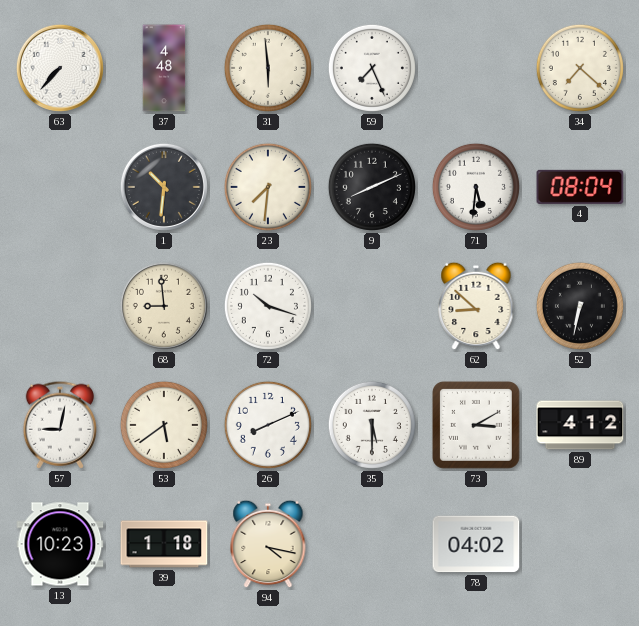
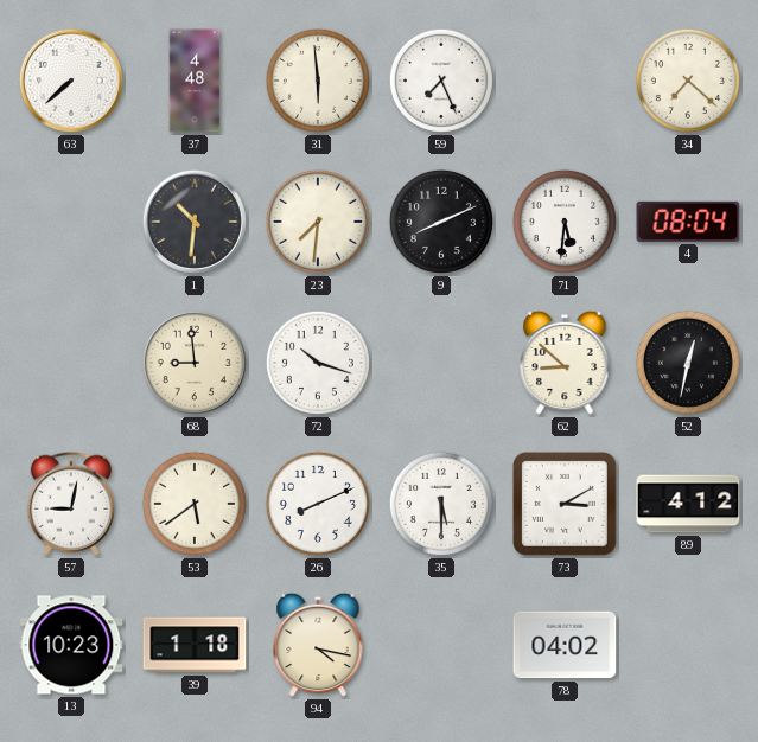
63: 7:37 -> 7:38
52: 6:32 -> 12:32
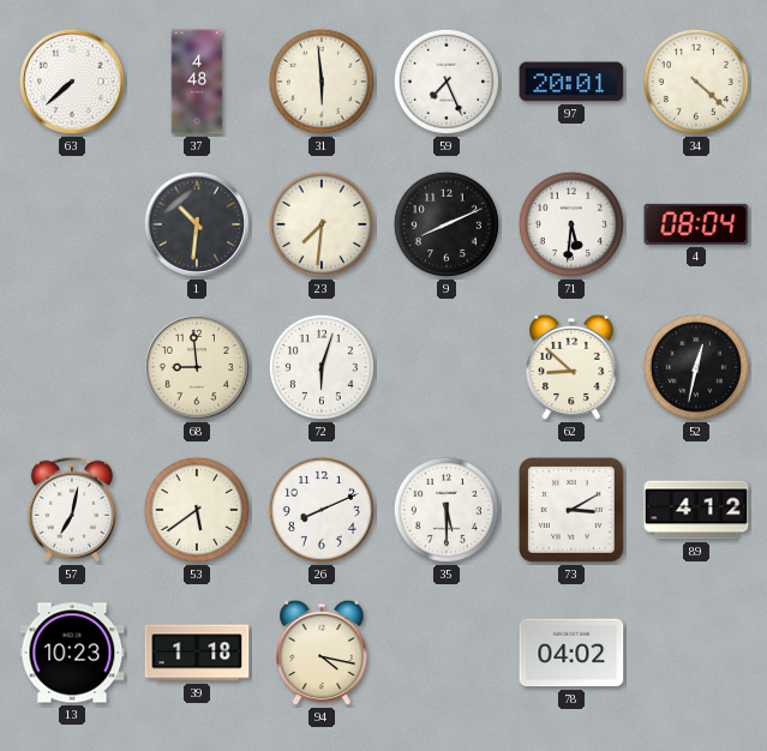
97: none -> 20:01
34: 7:22 -> 4:22
72: 10:18 -> 6:03
57: 9:02 -> 7:02
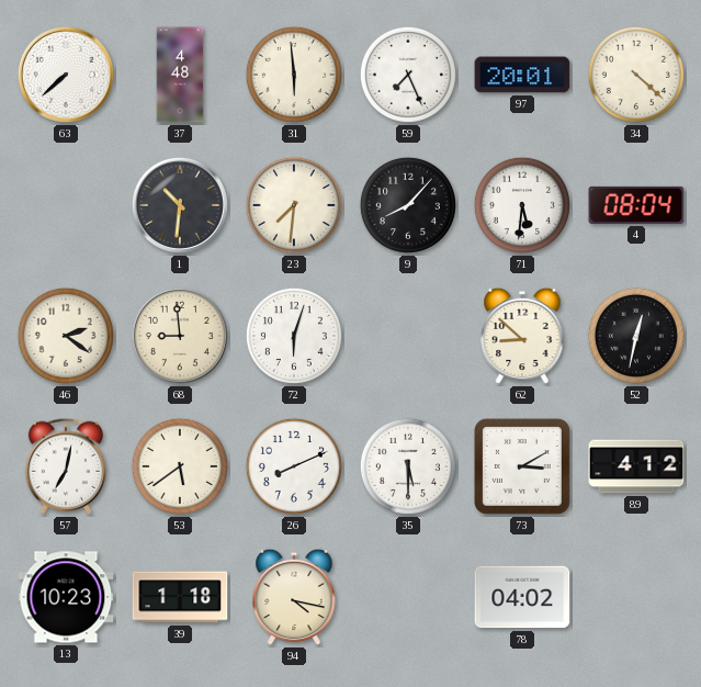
9: 8:11 -> 8:07
46: none -> 2:21
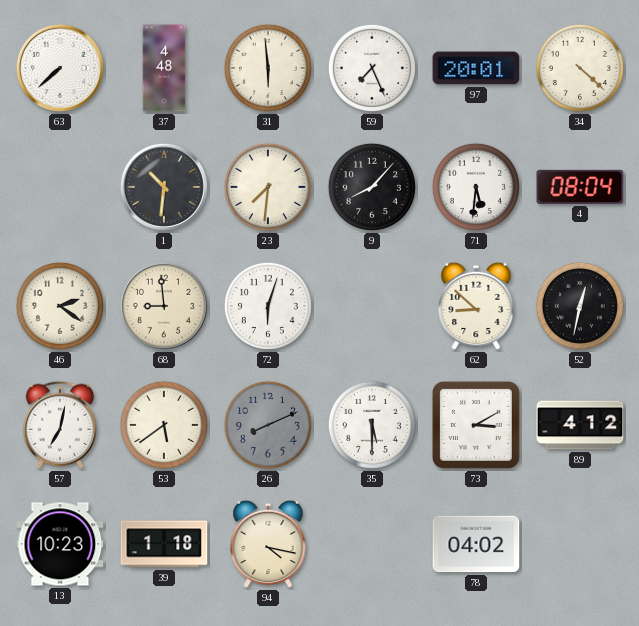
26 dial: white -> grey
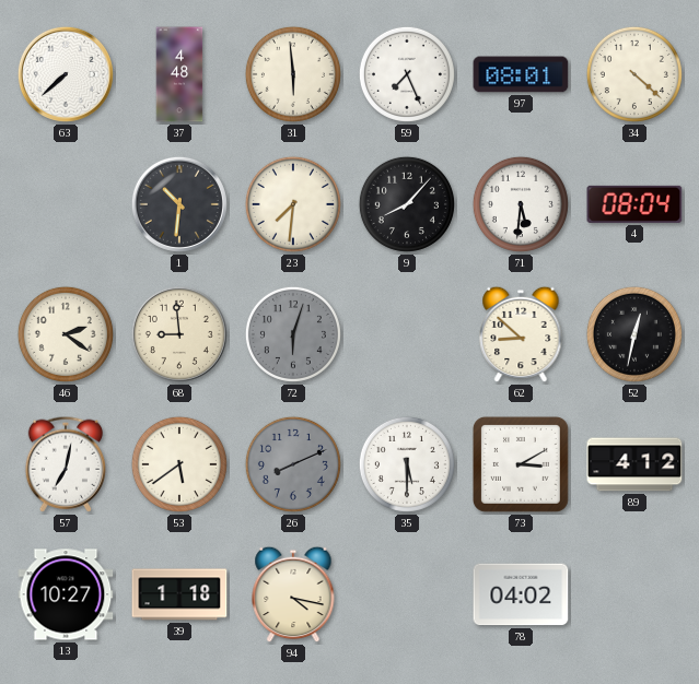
97: 20:01 -> 08:01
72 dial: white -> grey
13: 10:23 -> 10:27
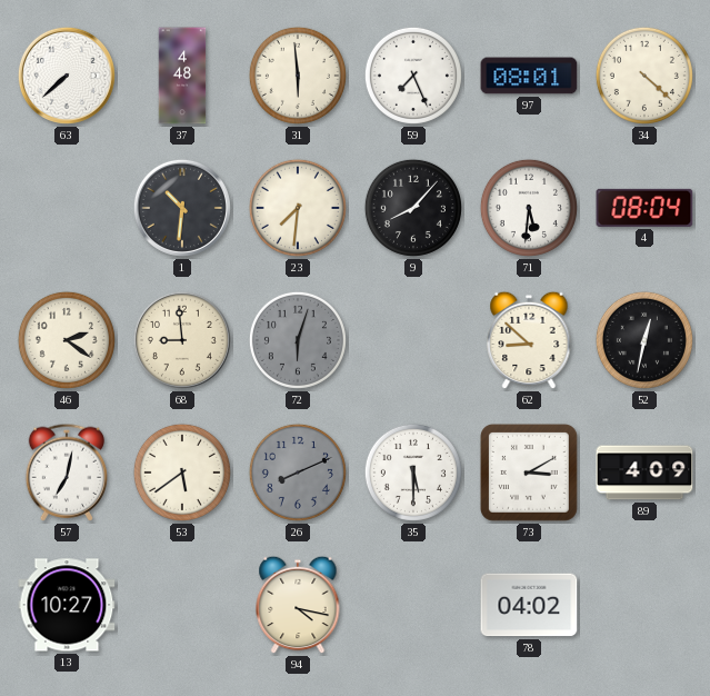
89: 4:12 -> 4:09
39: 1:18 -> none
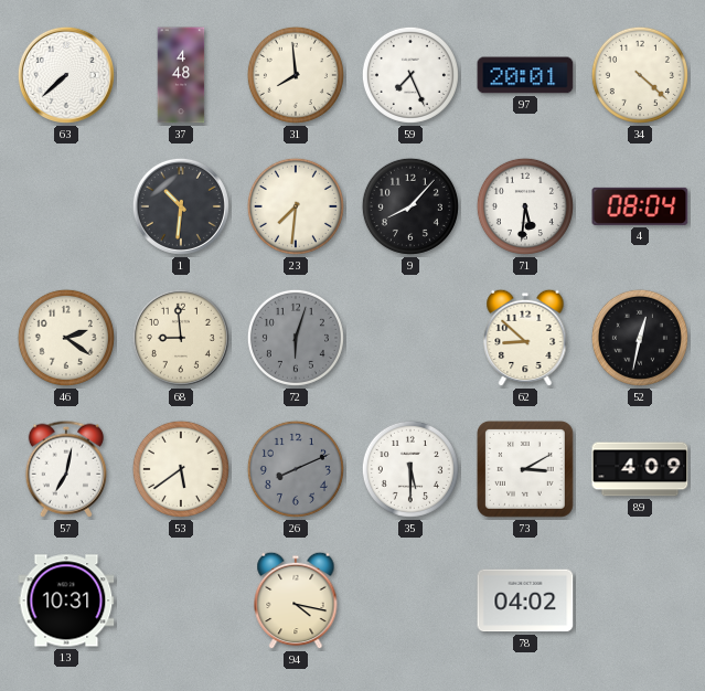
31: 5:59 -> 7:59
97: 08:01 -> 20:01
13: 10:27 -> 10:31
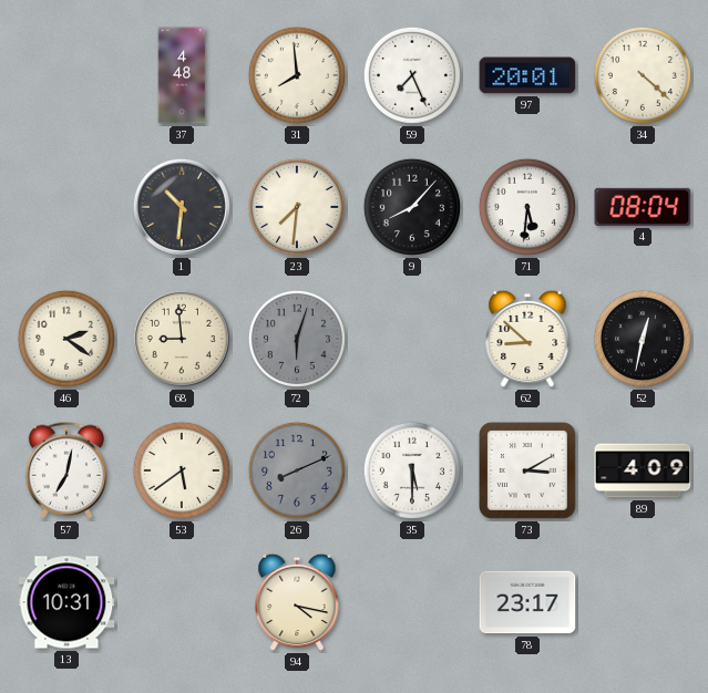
63: 7:38 -> none
78: 04:02 -> 23:17
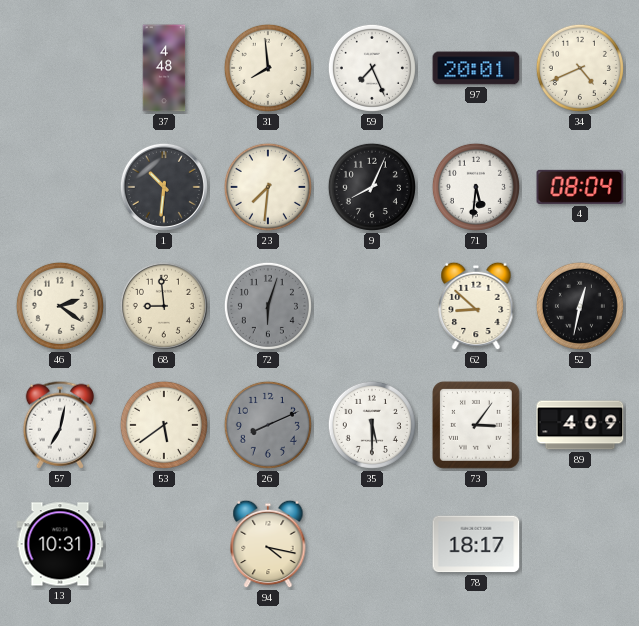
34: 4:22 -> 4:41
9: 8:07 -> 8:04
73: 3:10 -> 3:06
78: 23:17 -> 18:17
